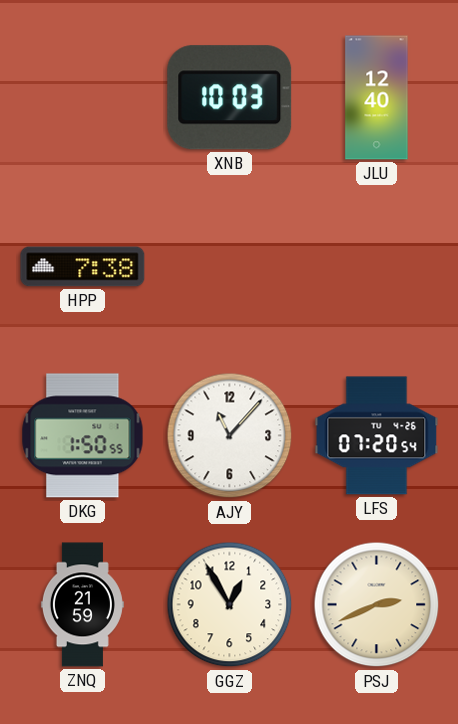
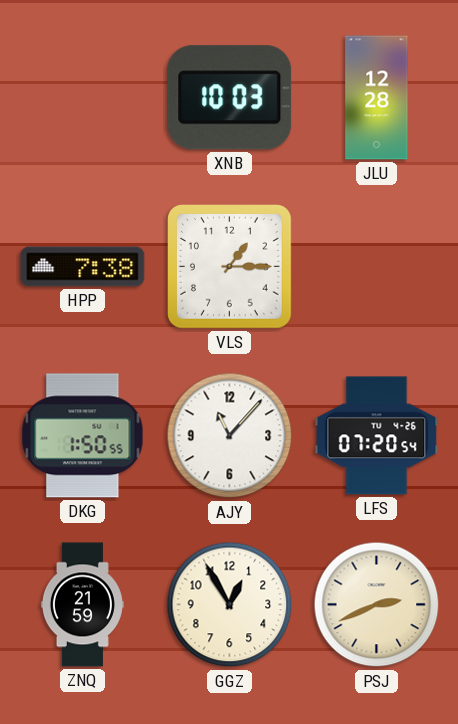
JLU: 12:40 -> 12:28
VLS: none -> 1:15
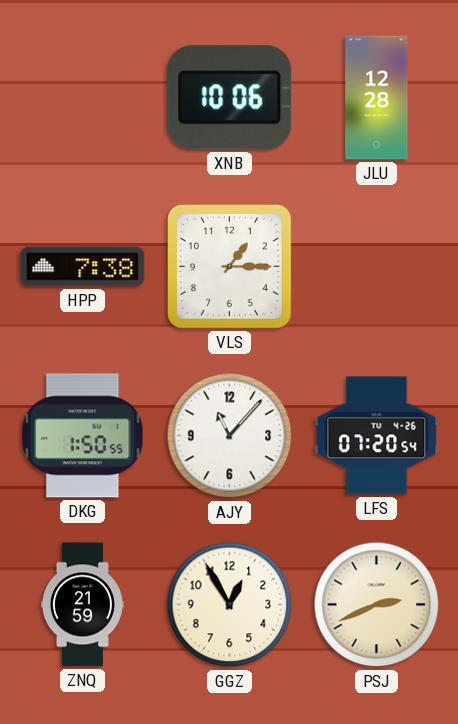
XNB: 10:03 -> 10:06
